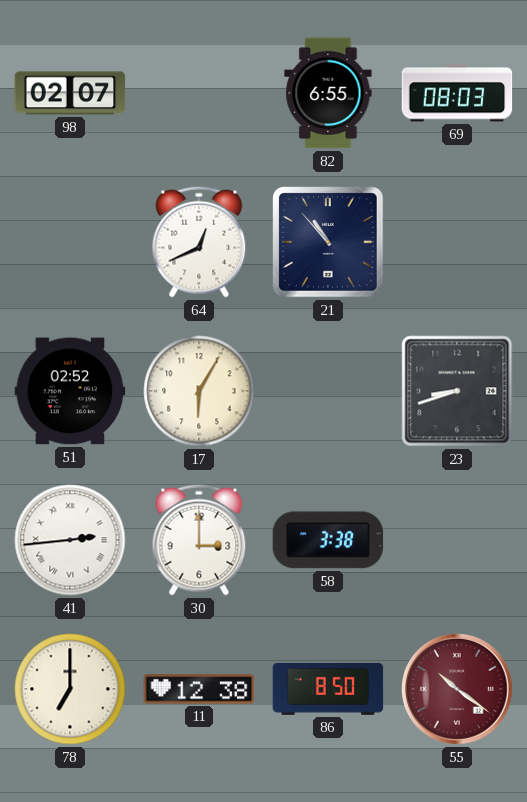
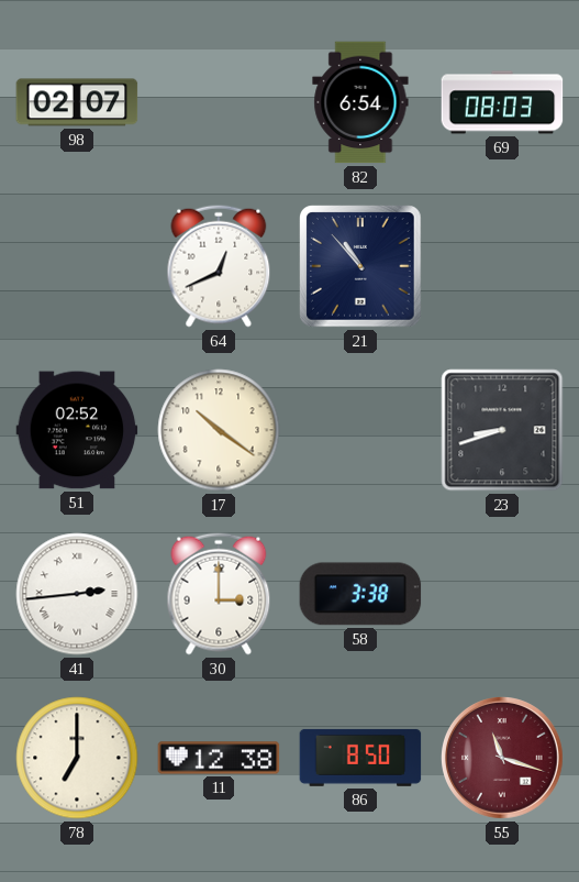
82: 6:55 -> 6:54
17: 6:05 -> 10:21
55: 10:21 -> 11:18
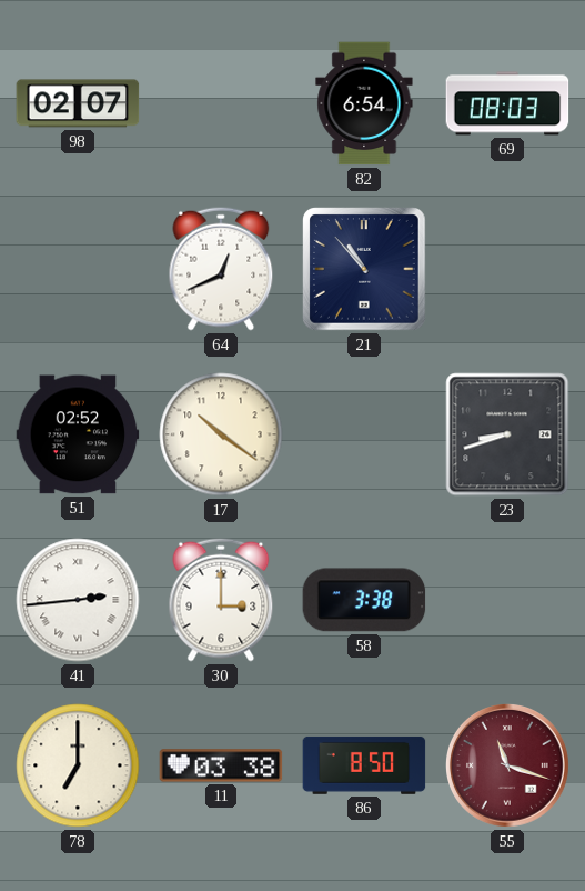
11: 12:38 -> 03:38
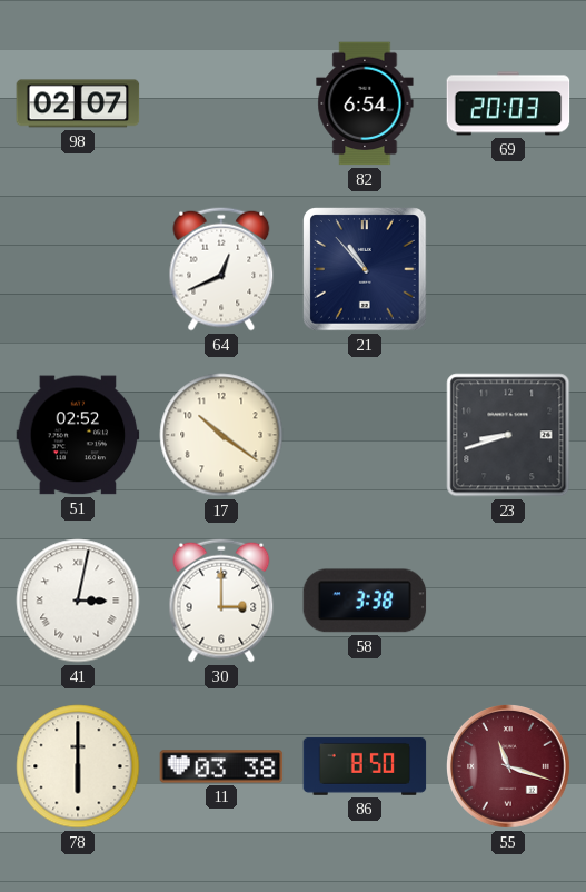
69: 08:03 -> 20:03
41: 2:44 -> 3:02
78: 7:00 -> 6:00
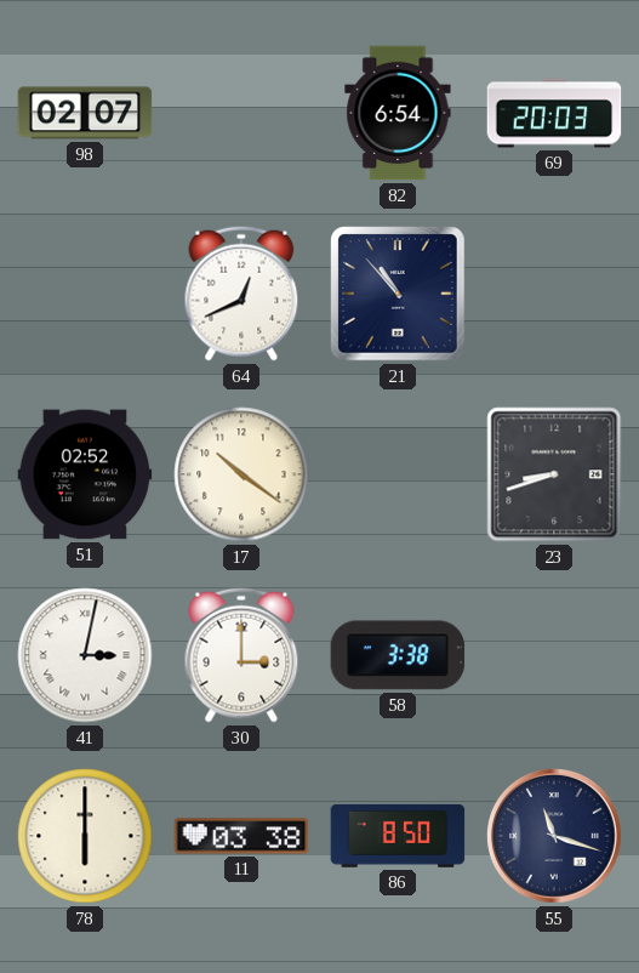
55 dial: burgundy -> navy
